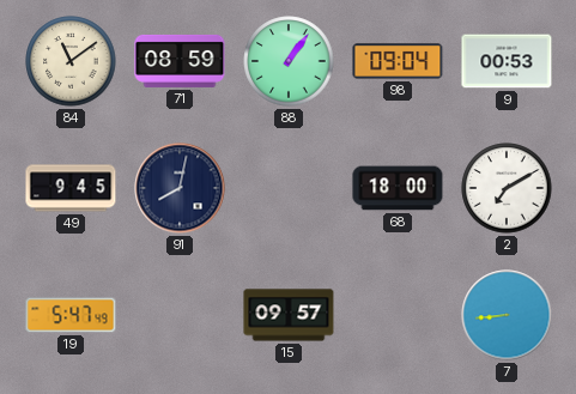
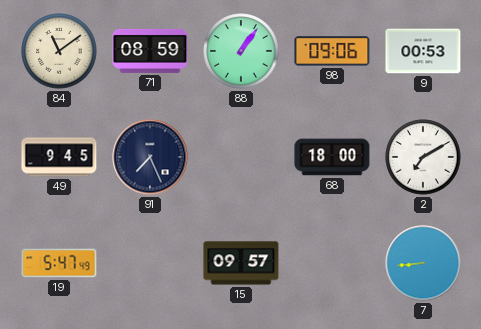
98: 09:04 -> 09:06
91: 8:02 -> 7:26
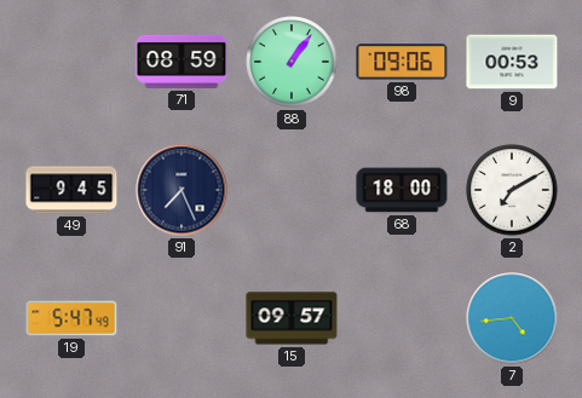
84: 11:09 -> none
7: 8:44 -> 4:44
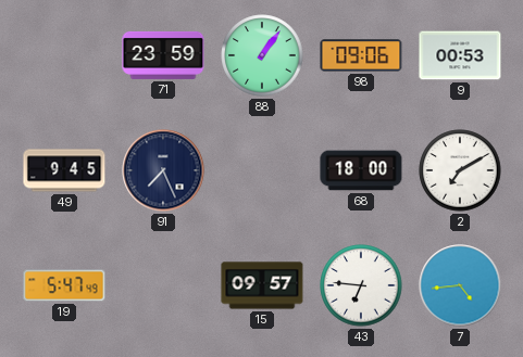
71: 08:59 -> 23:59
43: none -> 6:46
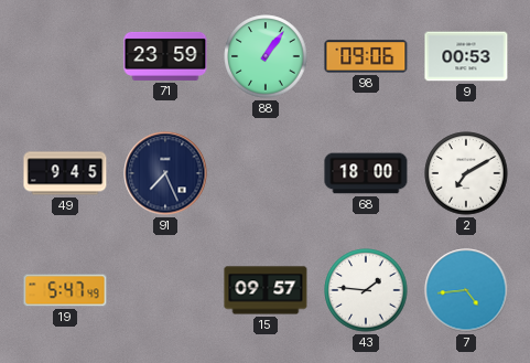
43: 6:46 -> 1:46
